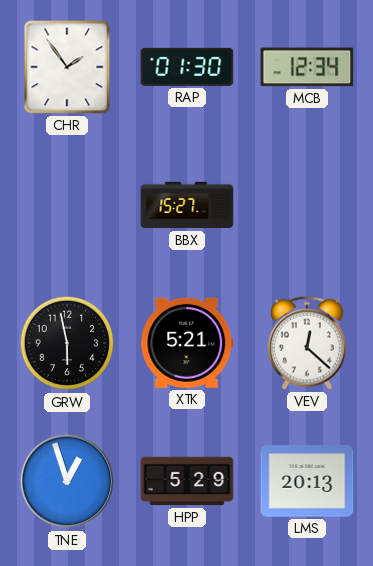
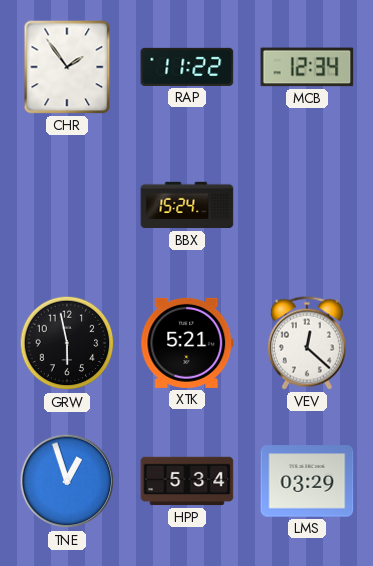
RAP: 01:30 -> 11:22
BBX: 15:27 -> 15:24
HPP: 5:29 -> 5:34
LMS: 20:13 -> 03:29
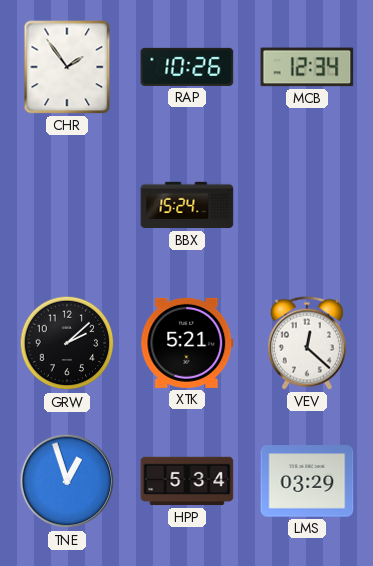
RAP: 11:22 -> 10:26
GRW: 5:58 -> 2:08
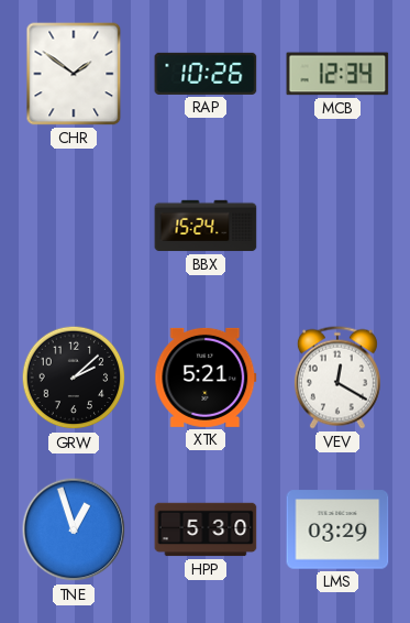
CHR: 1:54 -> 1:51
VEV: 12:22 -> 12:20
HPP: 5:34 -> 5:30
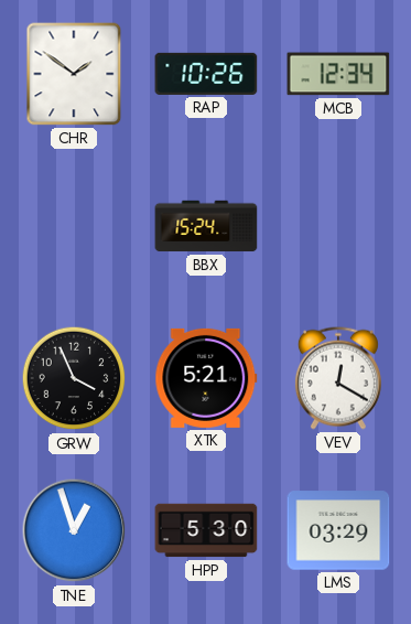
GRW: 2:08 -> 3:56
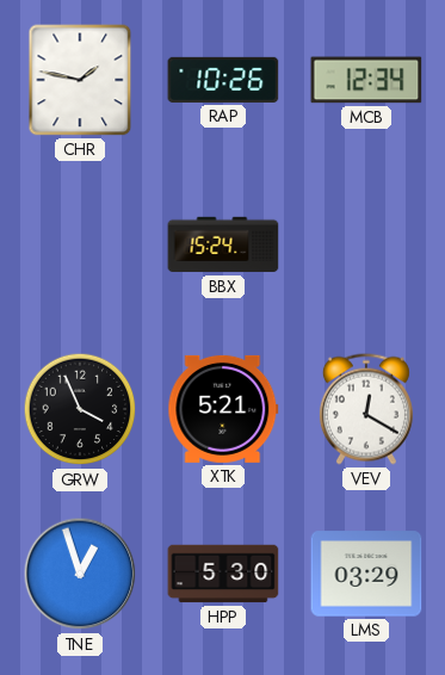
CHR: 1:51 -> 1:47
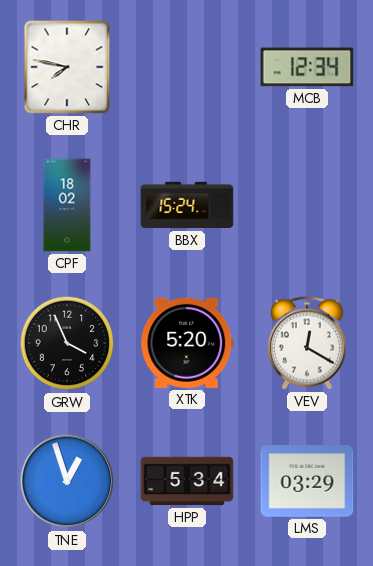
CHR: 1:47 -> 7:47
RAP: 10:26 -> none
CPF: none -> 18:02
XTK: 5:21 -> 5:20
HPP: 5:30 -> 5:34
